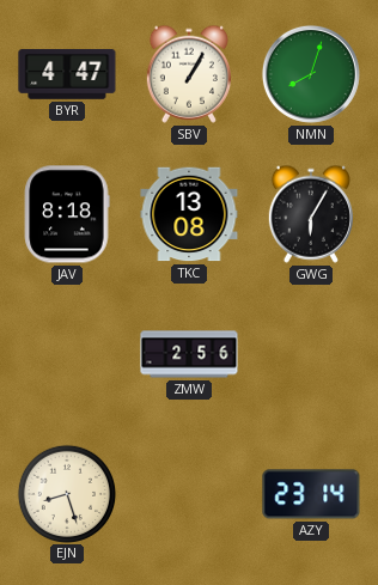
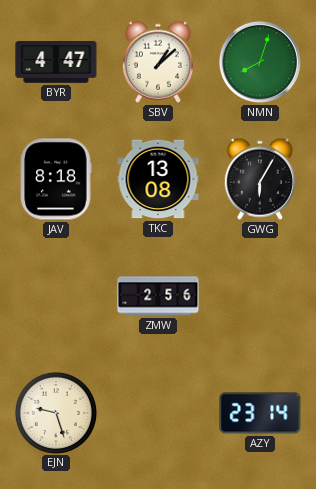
SBV: 1:05 -> 1:08
EJN: 8:27 -> 9:27
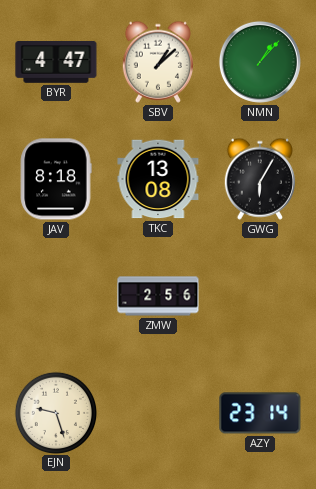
NMN: 8:03 -> 1:07
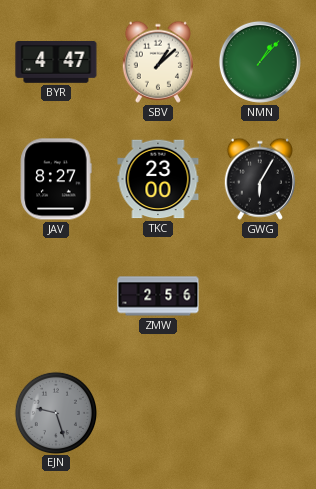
JAV: 8:18 -> 8:27
TKC: 13:08 -> 23:00
EJN dial: cream -> grey
AZY: 23:14 -> none
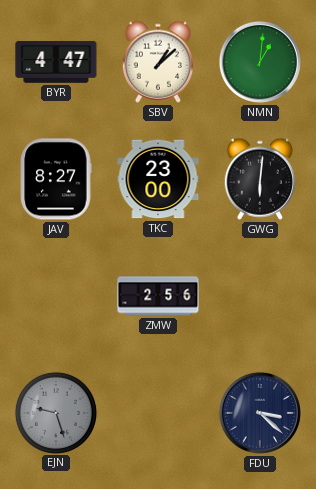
NMN: 1:07 -> 1:01
GWG: 6:05 -> 6:01
FDU: none -> 3:22
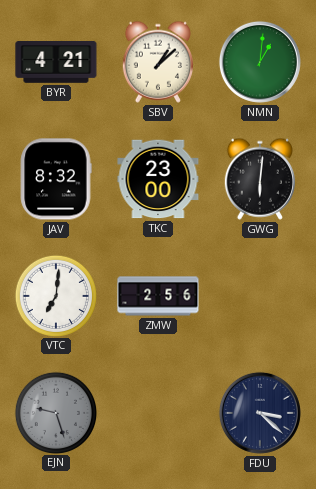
BYR: 4:47 -> 4:21
JAV: 8:27 -> 8:32
VTC: none -> 7:01
